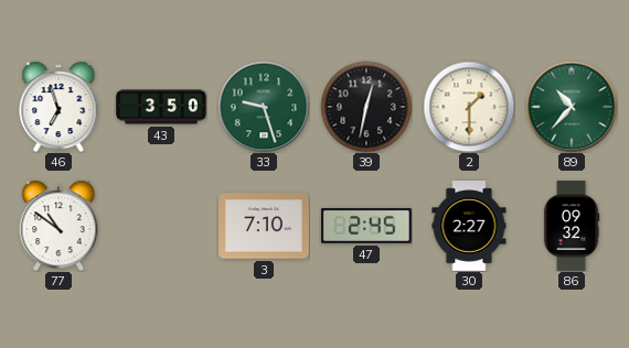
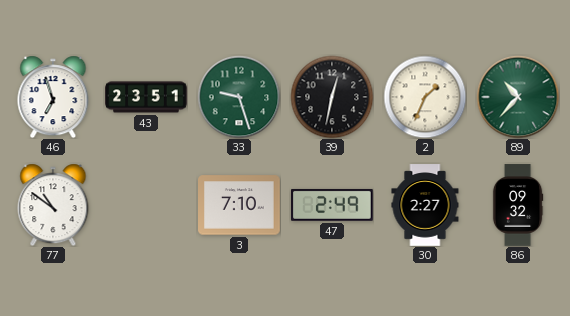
43: 3:50 -> 23:51
2: 1:30 -> 1:34
47: 2:45 -> 2:49
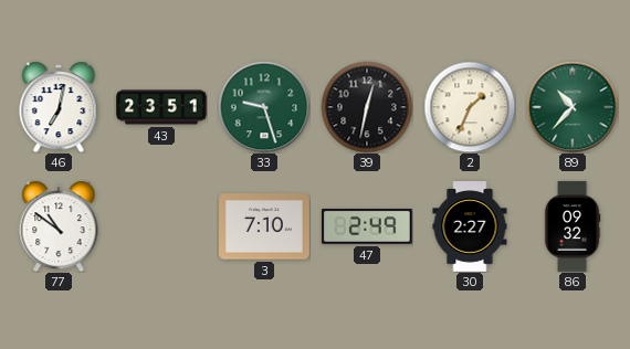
46: 6:57 -> 7:02
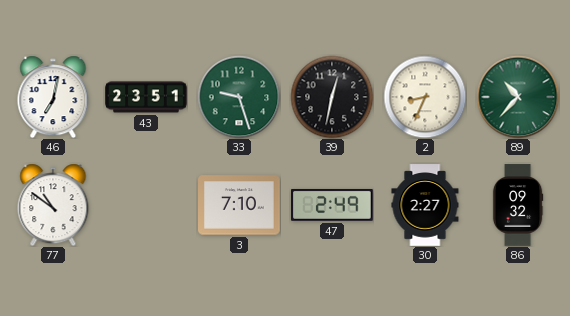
2: 1:34 -> 8:34
